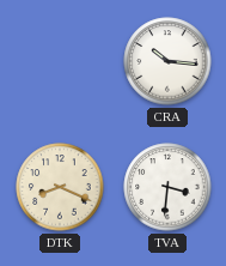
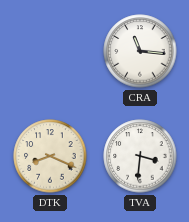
CRA: 10:16 -> 11:16
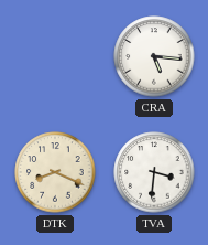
CRA: 11:16 -> 5:16
